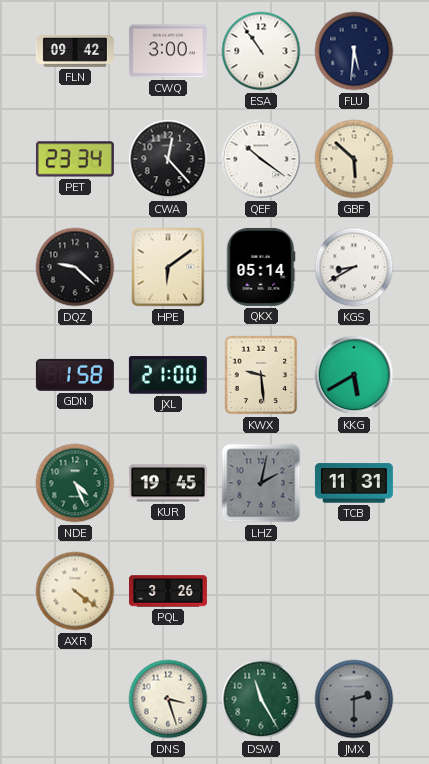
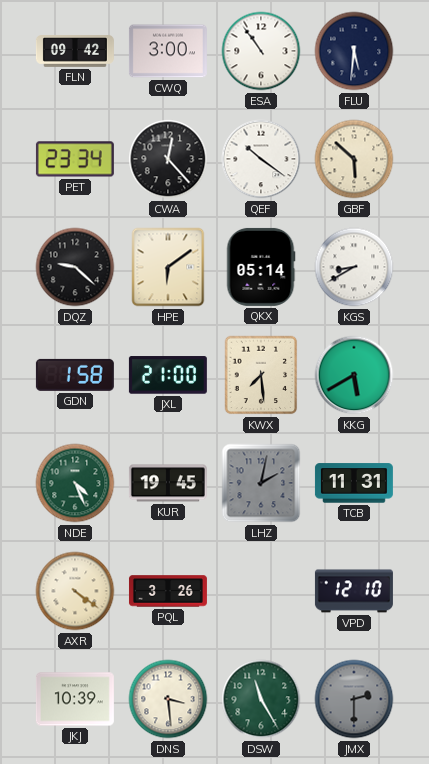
KWX: 9:29 -> 7:29
VPD: none -> 12:10
JKJ: none -> 10:39
DNS: 3:27 -> 3:29
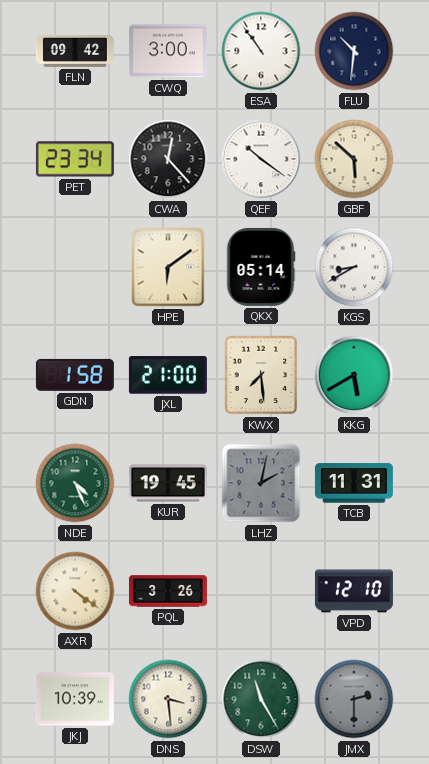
FLU: 5:31 -> 10:31
DQZ: 9:22 -> none
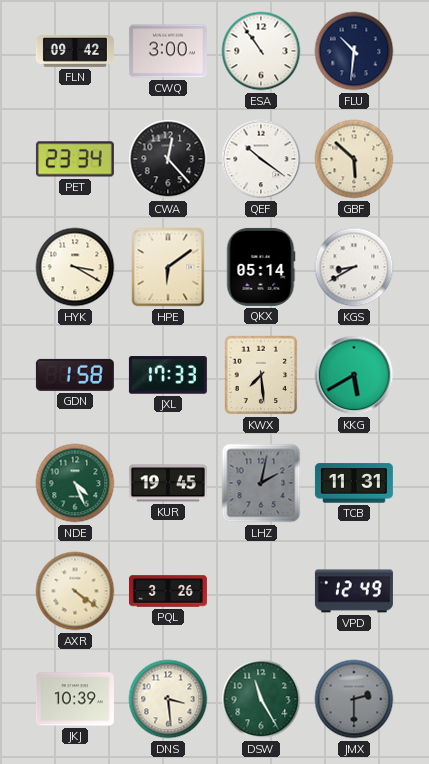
HYK: none -> 3:20
JXL: 21:00 -> 17:33
VPD: 12:10 -> 12:49
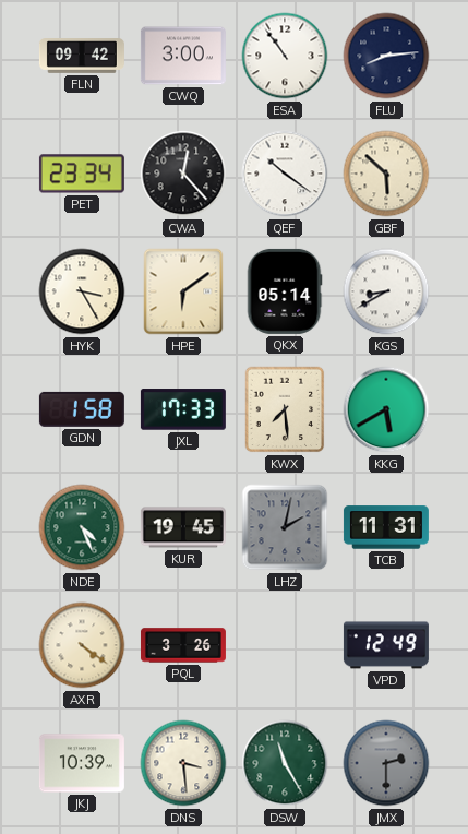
FLU: 10:31 -> 8:14
HYK: 3:20 -> 3:25
